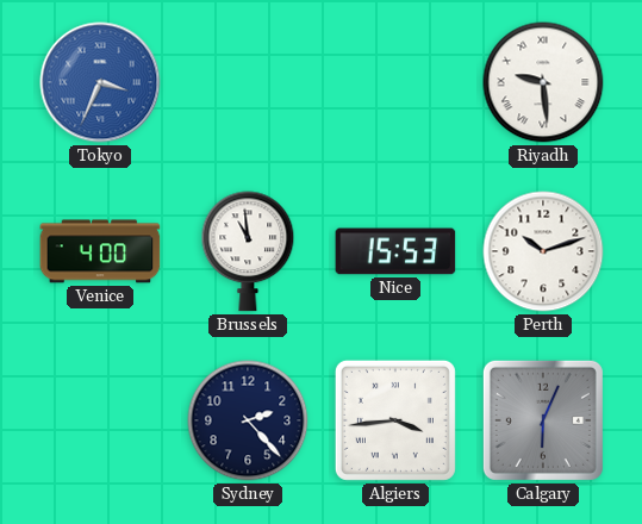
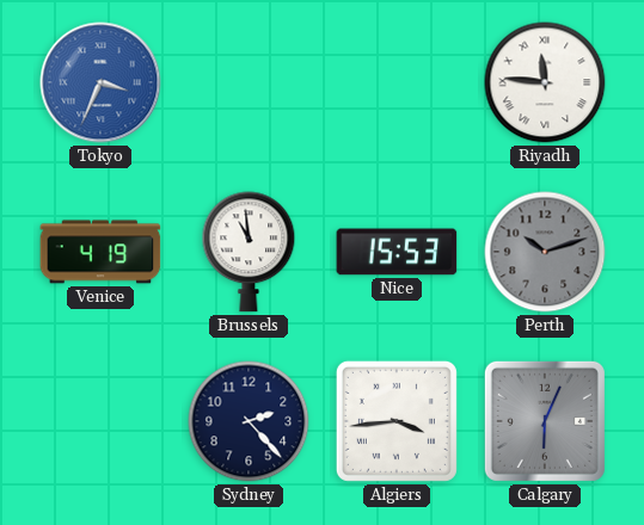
Riyadh: 9:29 -> 11:46
Venice: 4:00 -> 4:19
Perth dial: white -> grey
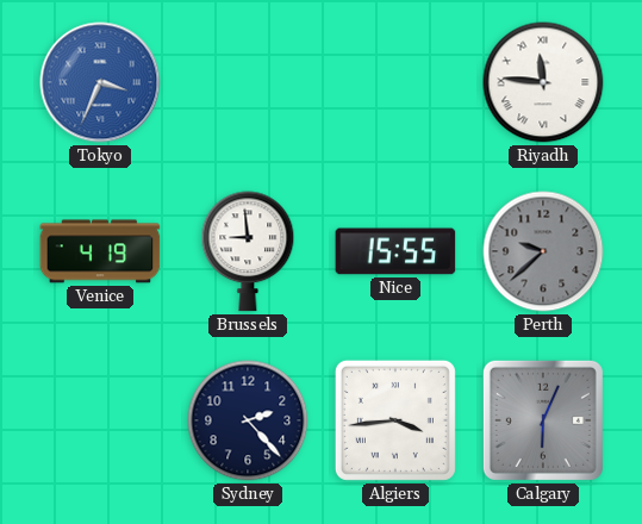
Brussels: 10:59 -> 8:59
Nice: 15:53 -> 15:55
Perth: 10:12 -> 9:38
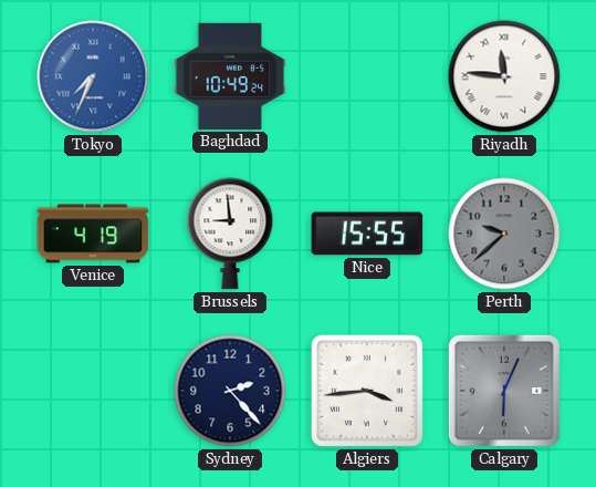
Tokyo: 3:34 -> 7:34
Baghdad: none -> 10:49
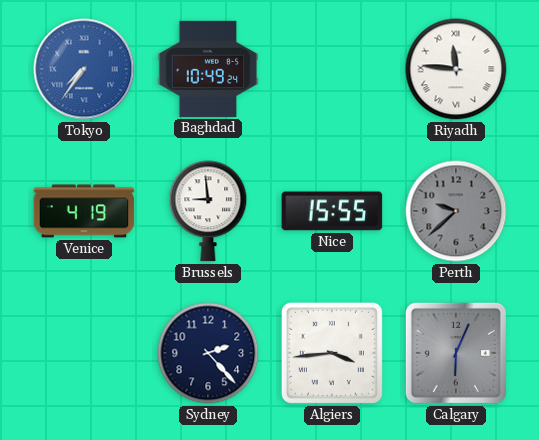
Tokyo: 7:34 -> 7:36
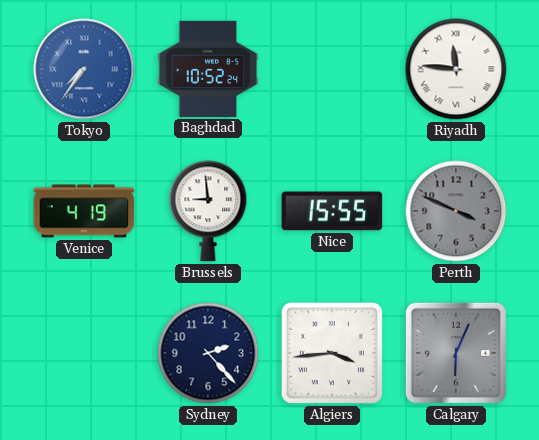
Baghdad: 10:49 -> 10:52
Perth: 9:38 -> 3:49
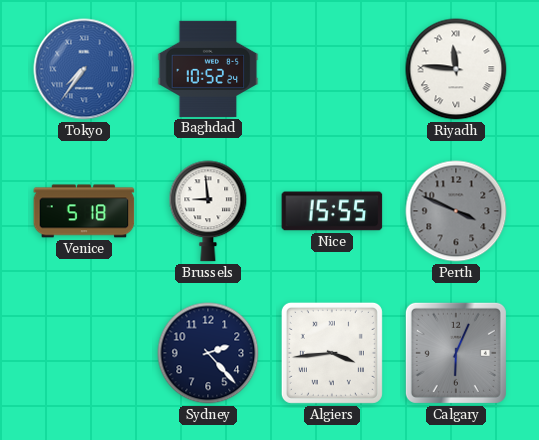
Venice: 4:19 -> 5:18
